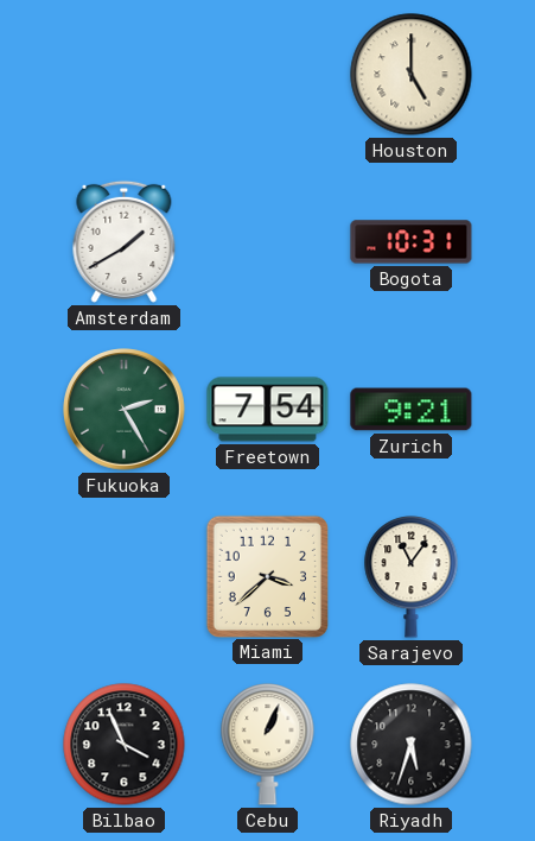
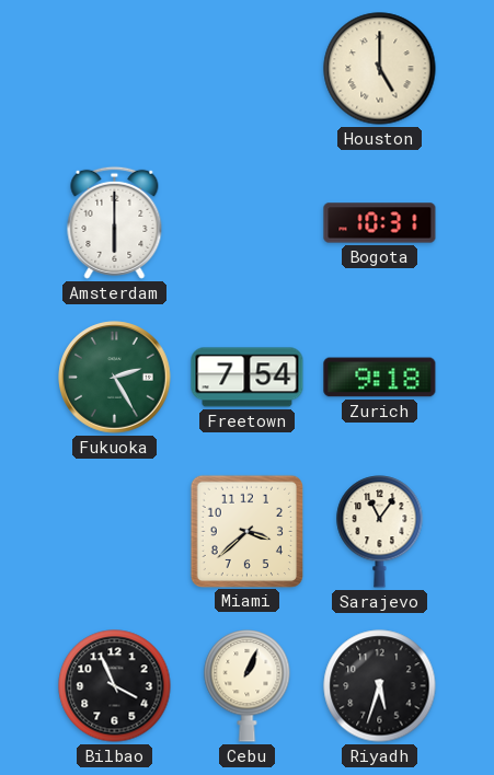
Amsterdam: 1:40 -> 6:00
Zurich: 9:21 -> 9:18
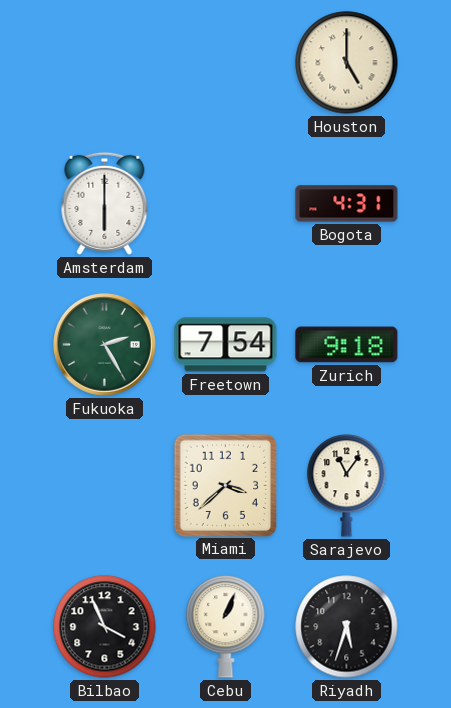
Bogota: 10:31 -> 4:31
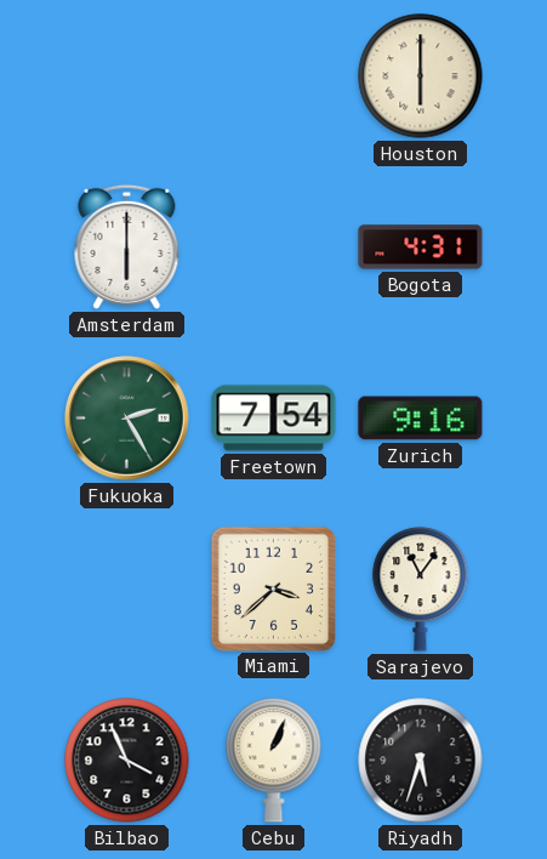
Houston: 5:00 -> 6:00
Zurich: 9:18 -> 9:16
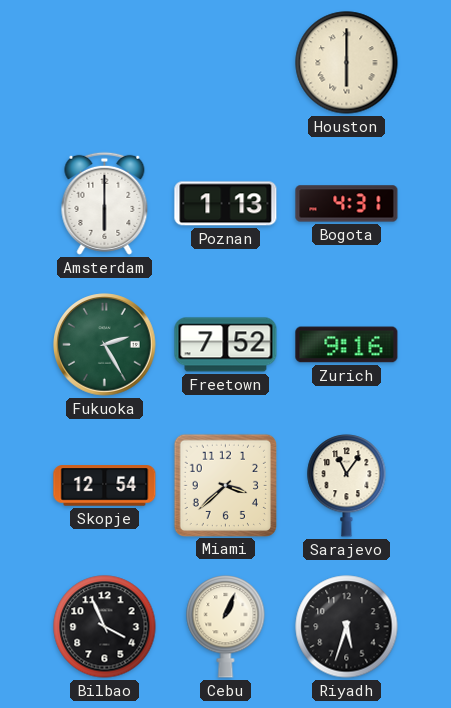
Poznan: none -> 1:13
Freetown: 7:54 -> 7:52
Skopje: none -> 12:54
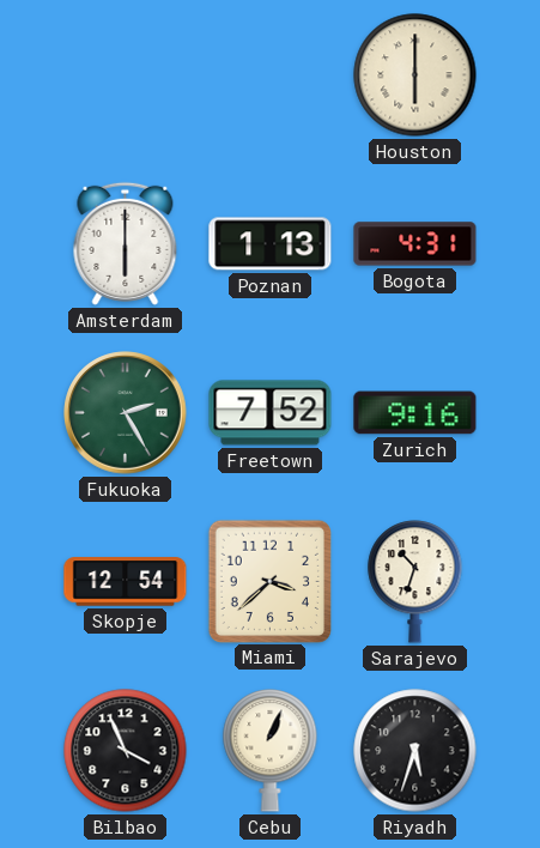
Sarajevo: 11:06 -> 10:33
